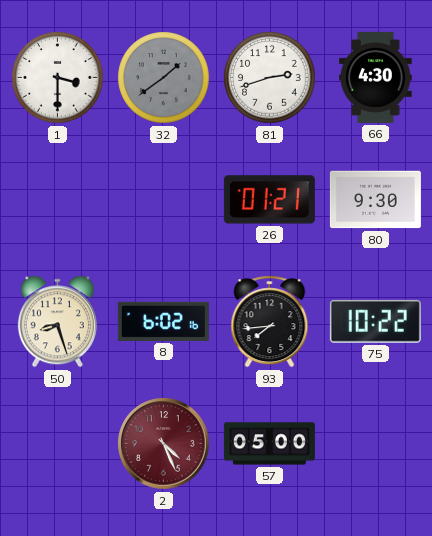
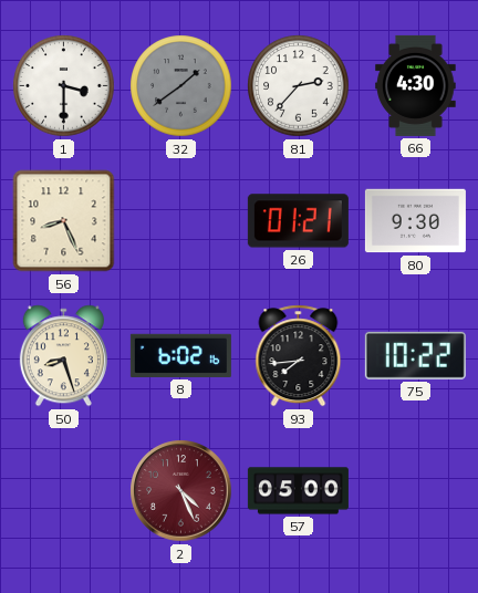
81: 2:42 -> 2:37
56: none -> 8:26
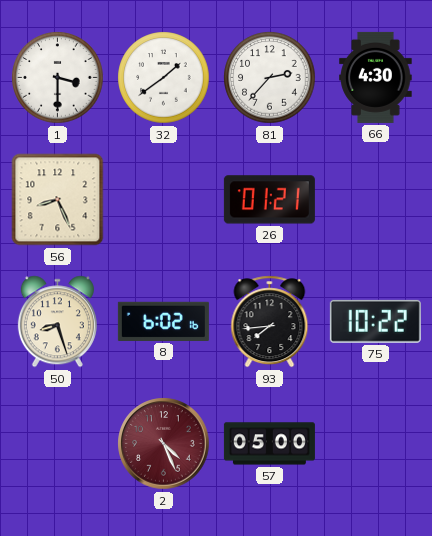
32 dial: grey -> white
80: 9:30 -> none
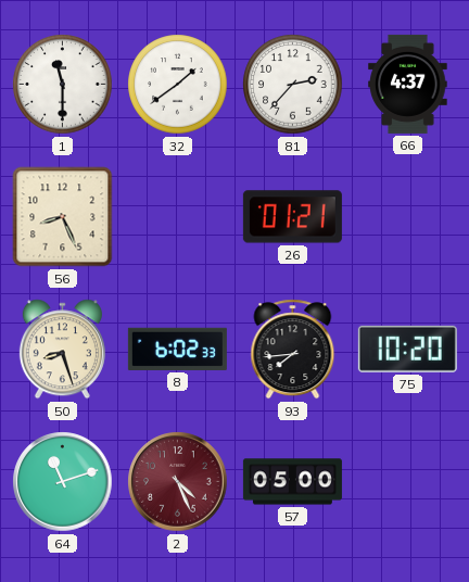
1: 3:30 -> 11:30
66: 4:30 -> 4:37
8: 6:02:16 -> 6:02:33
75: 10:22 -> 10:20
64: none -> 11:12
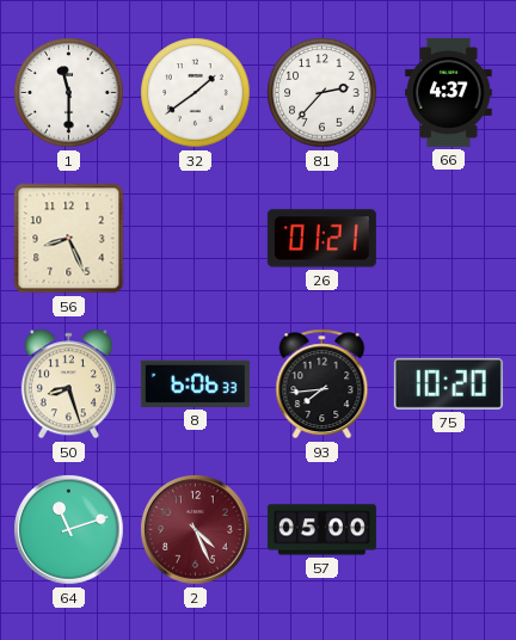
8: 6:02 -> 6:06
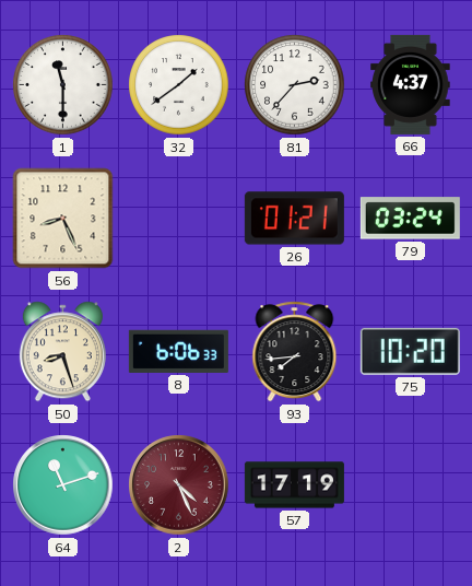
79: none -> 03:24
57: 05:00 -> 17:19
